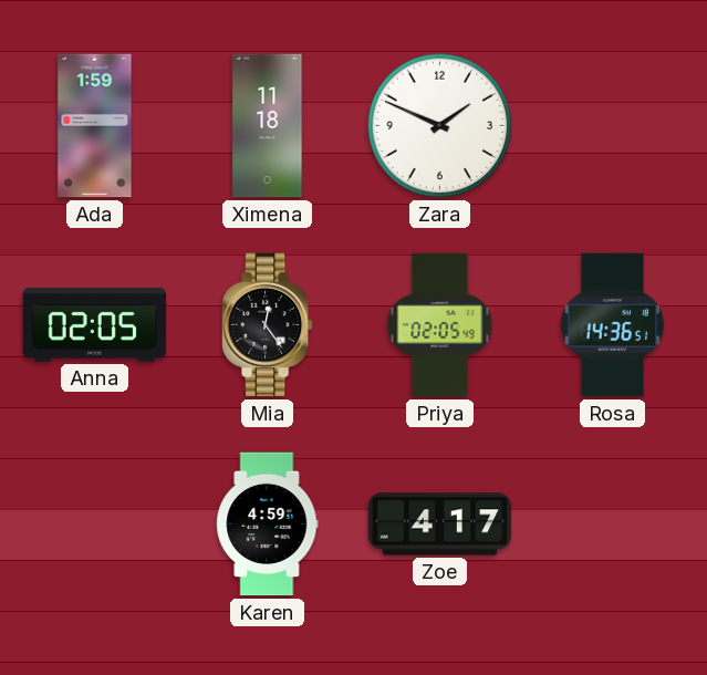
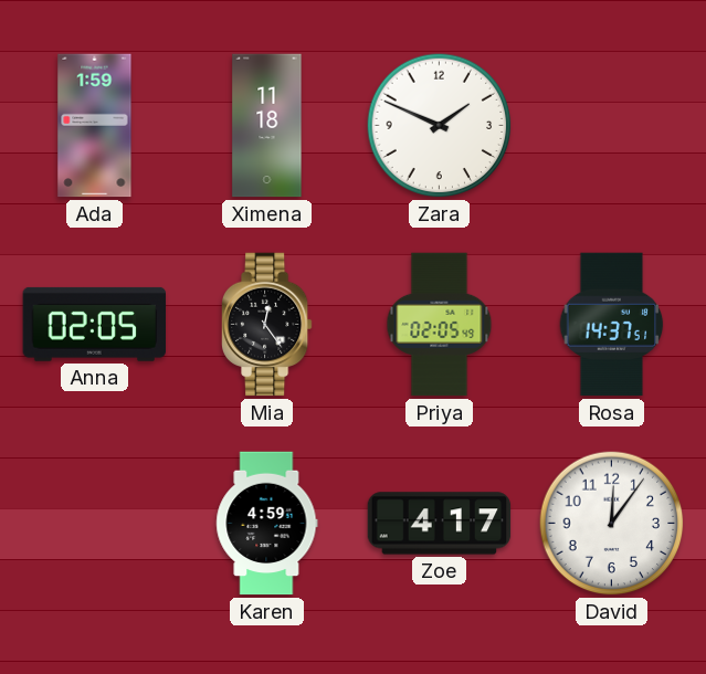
Rosa: 14:36 -> 14:37
David: none -> 12:06
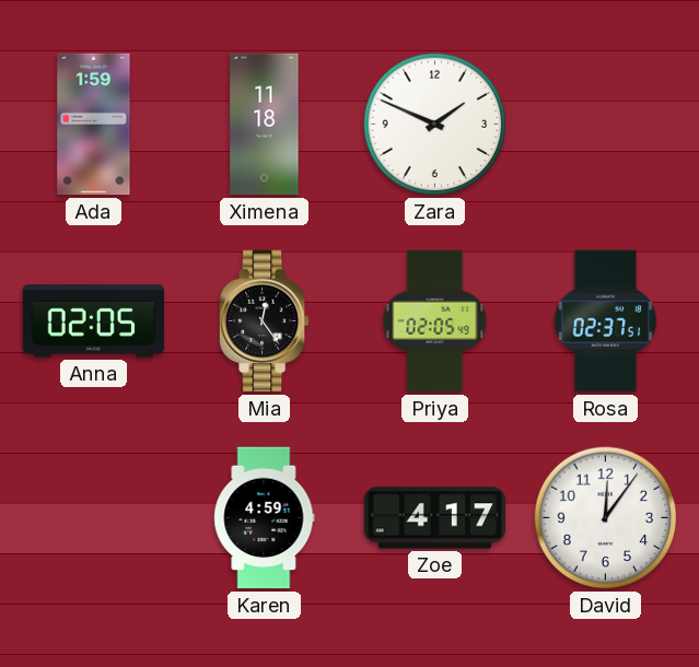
Rosa: 14:37 -> 02:37
